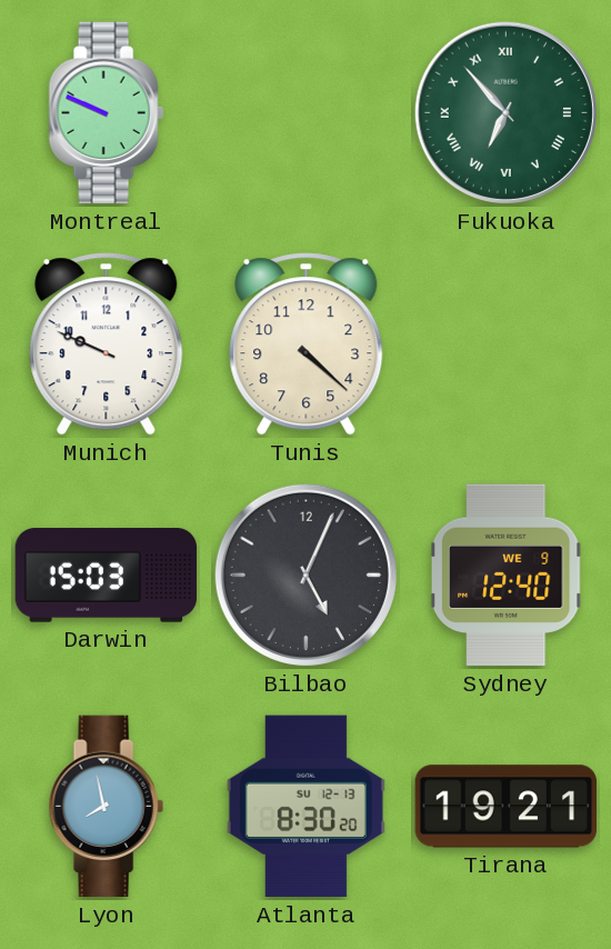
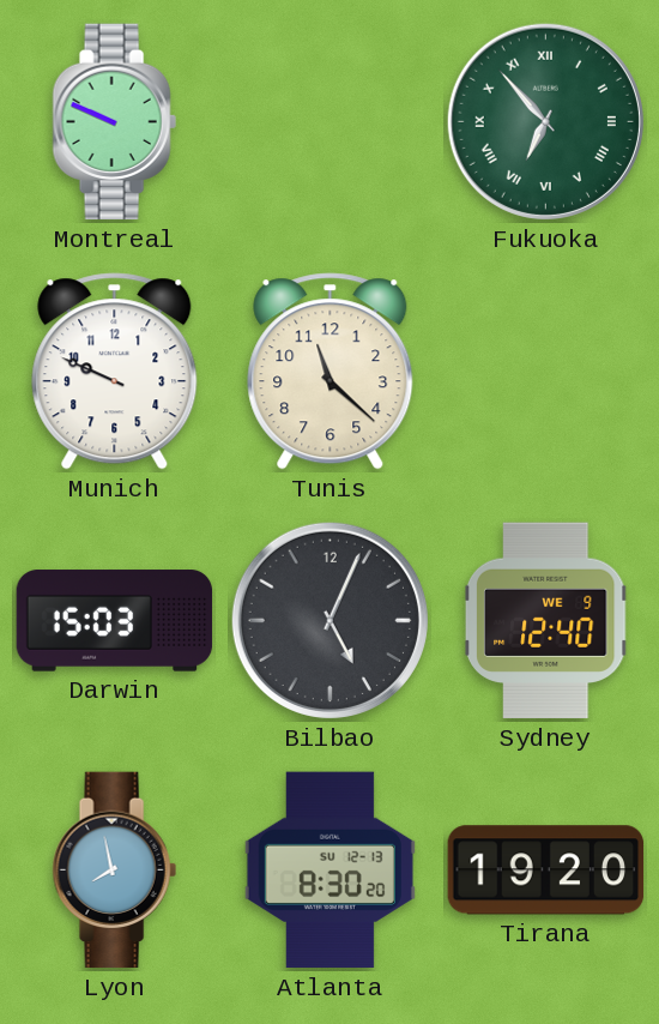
Tunis: 4:22 -> 11:22
Tirana: 19:21 -> 19:20
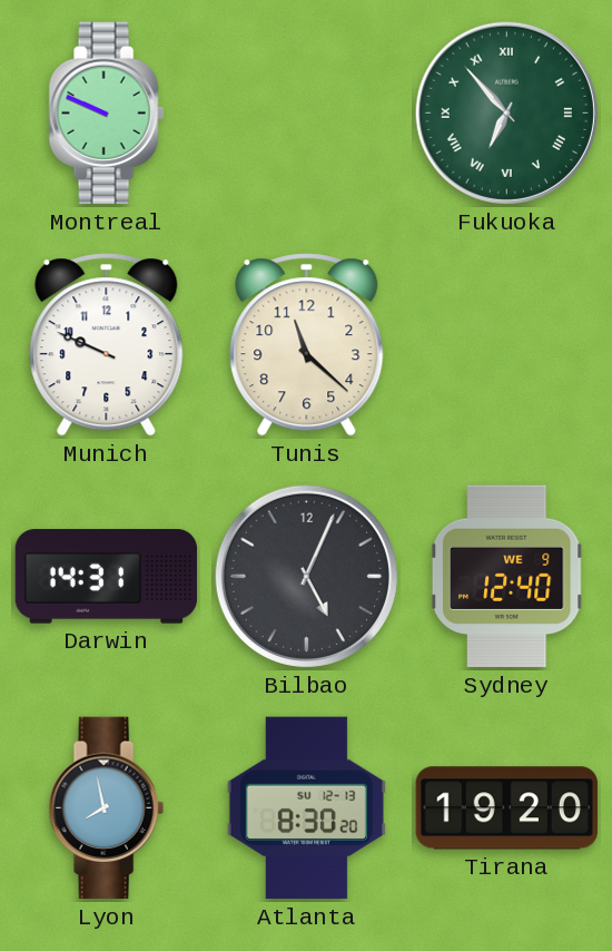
Darwin: 15:03 -> 14:31
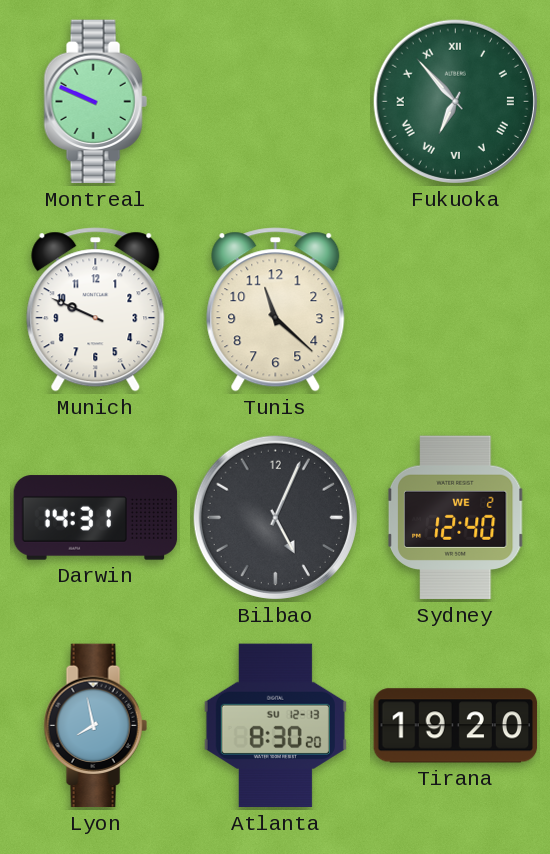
Sydney date: WE 9 -> WE 2
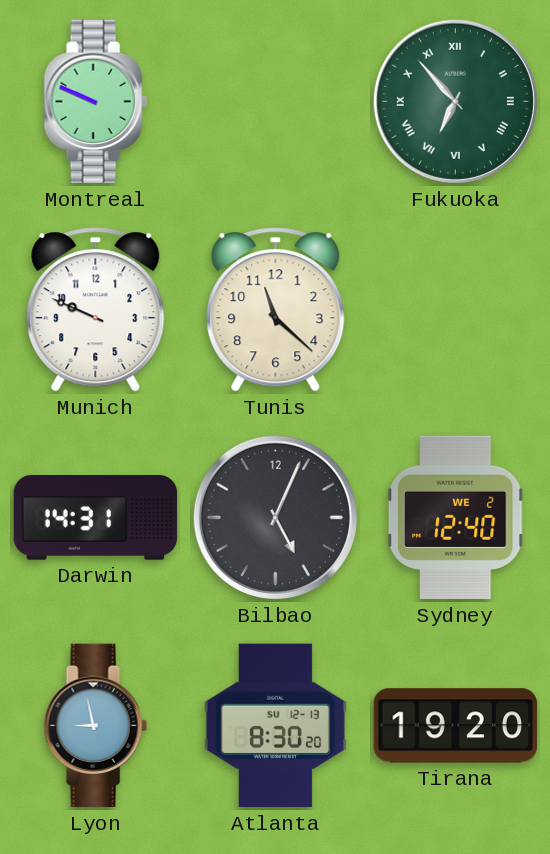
Lyon: 7:58 -> 8:58
